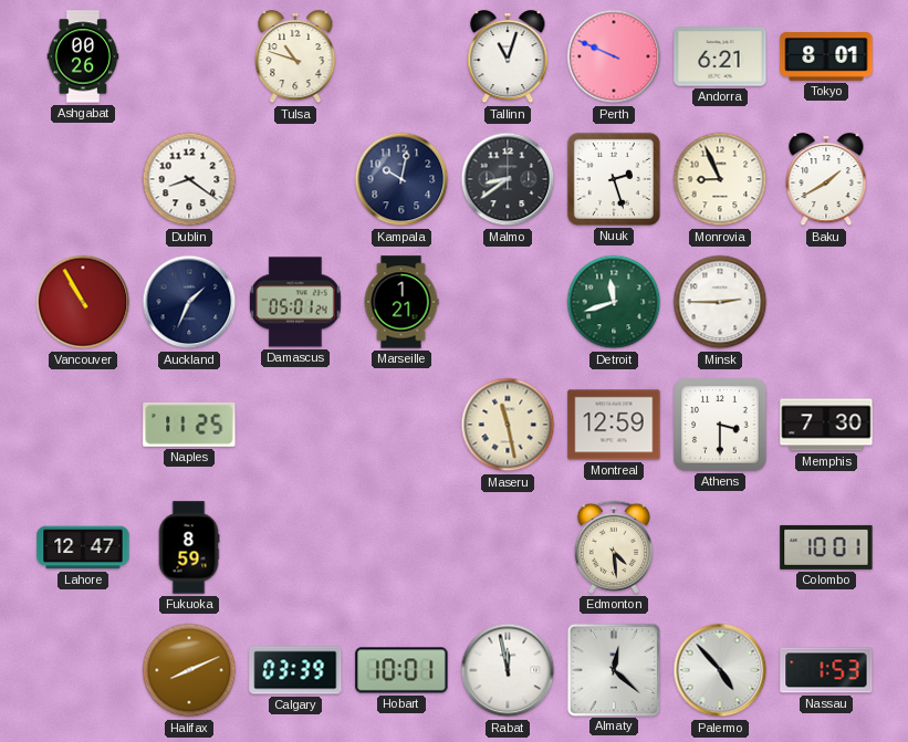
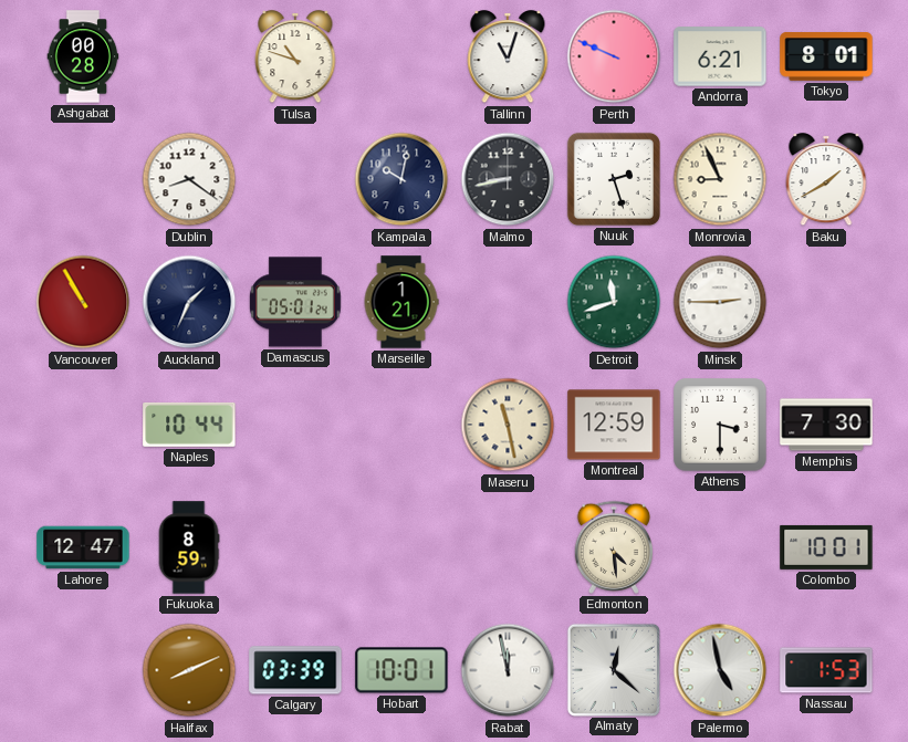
Ashgabat: 00:26 -> 00:28
Malmo: 8:39 -> 8:43
Naples: 11:25 -> 10:44
Palermo: 4:53 -> 4:58
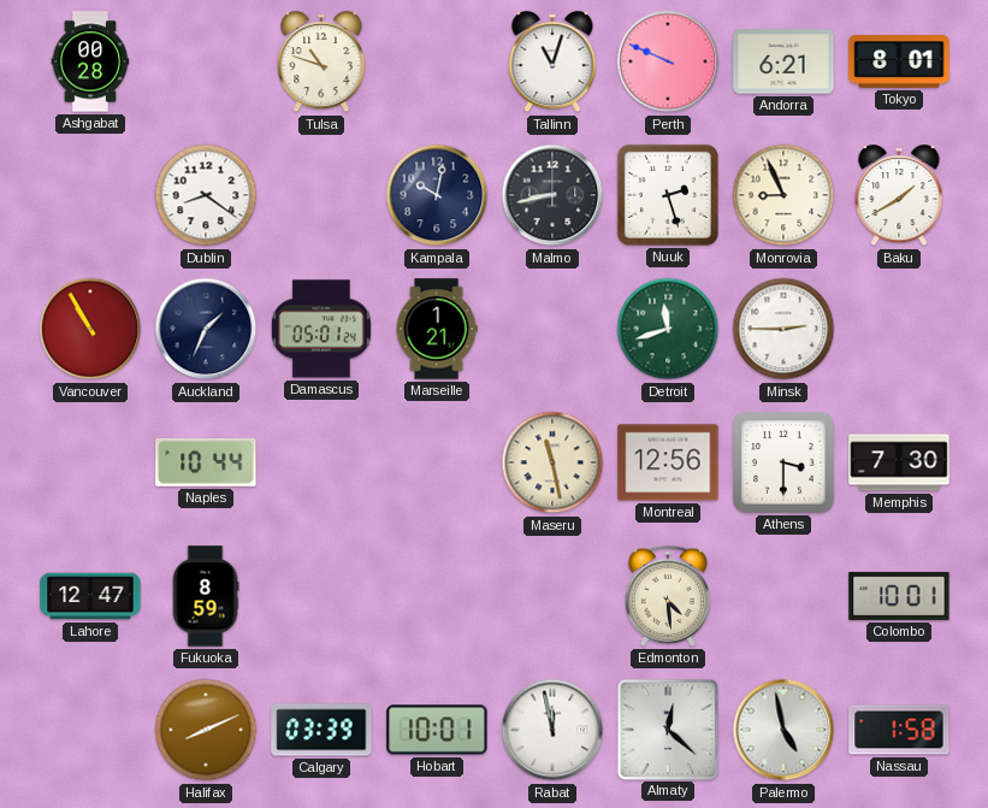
Montreal: 12:59 -> 12:56
Nassau: 1:53 -> 1:58
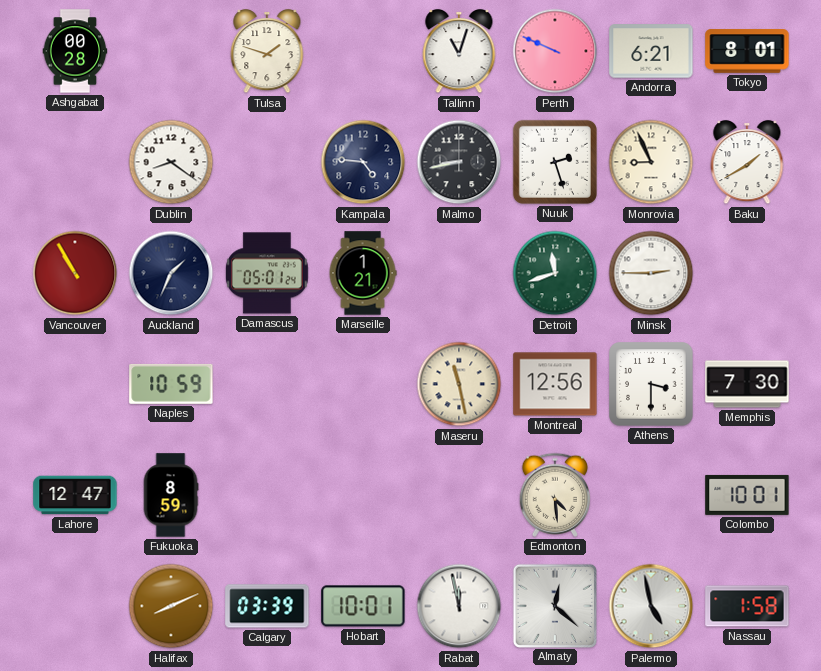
Tulsa: 10:48 -> 1:48
Kampala: 10:02 -> 4:46
Naples: 10:44 -> 10:59
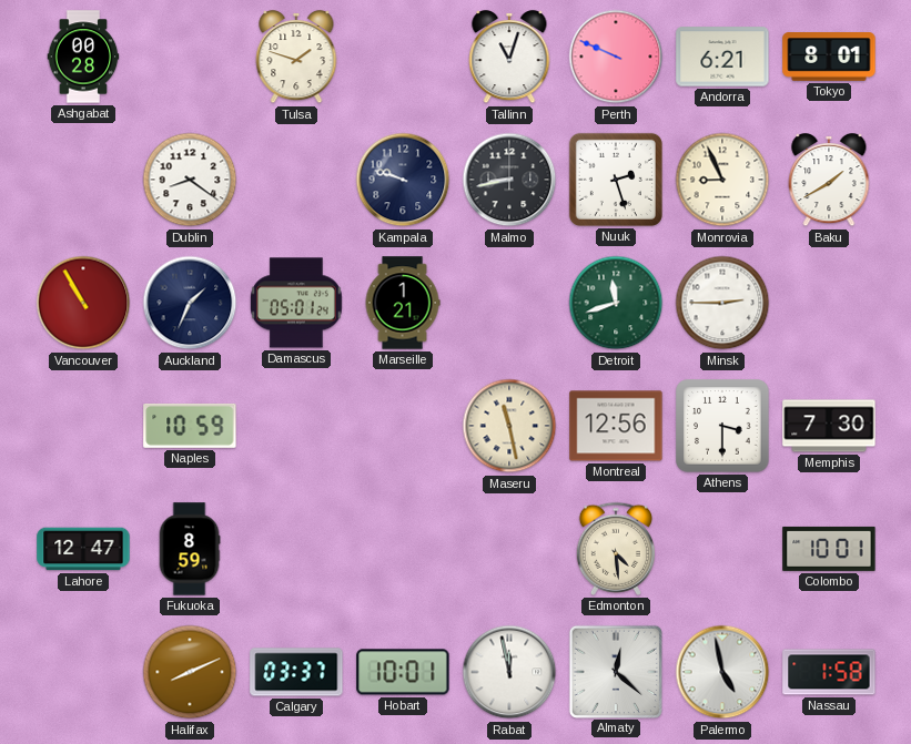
Kampala: 4:46 -> 9:48
Calgary: 03:39 -> 03:37
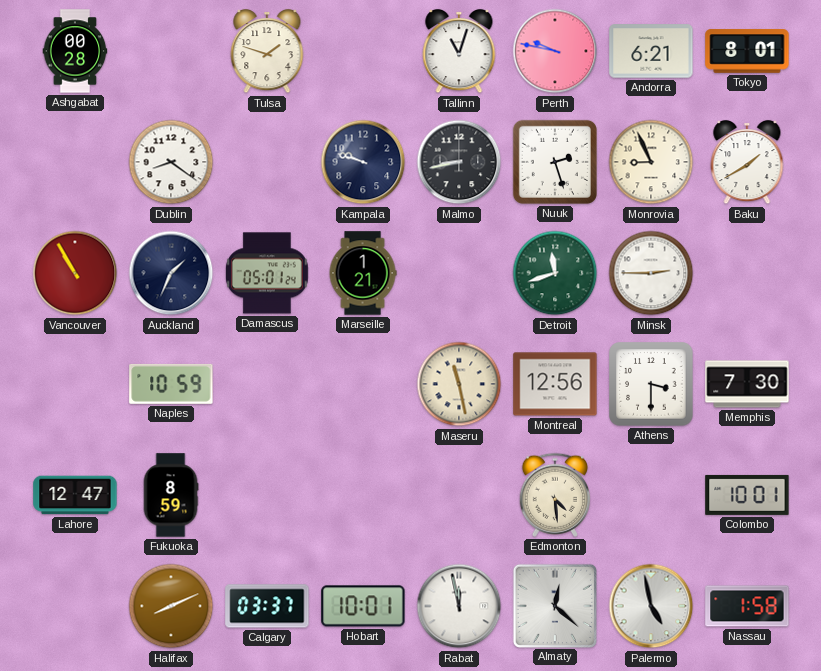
Perth: 9:49 -> 9:47
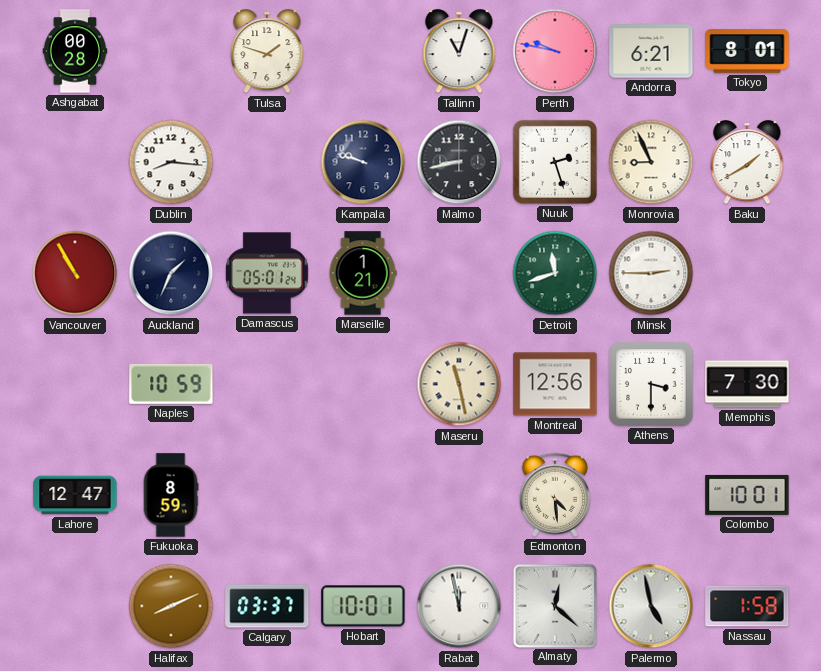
Dublin: 8:21 -> 8:16
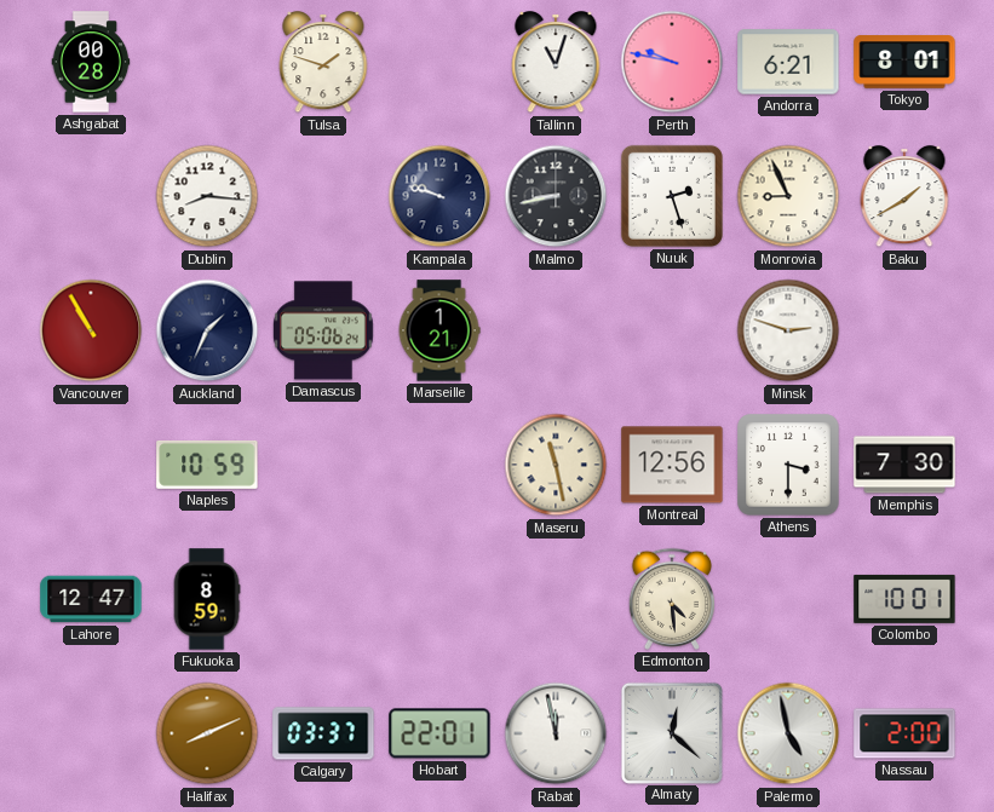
Damascus: 05:01 -> 05:06
Detroit: 11:42 -> none
Minsk: 2:45 -> 2:48
Hobart: 10:01 -> 22:01
Nassau: 1:58 -> 2:00
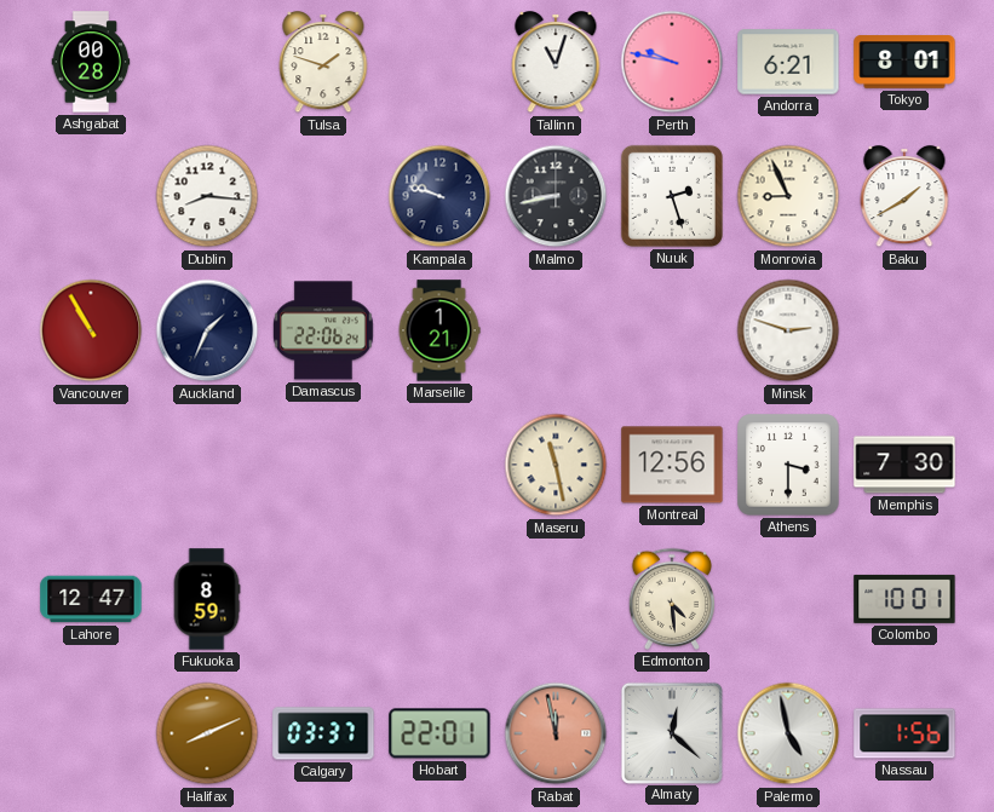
Damascus: 05:06 -> 22:06
Naples: 10:59 -> none
Rabat dial: white -> salmon
Nassau: 2:00 -> 1:56
